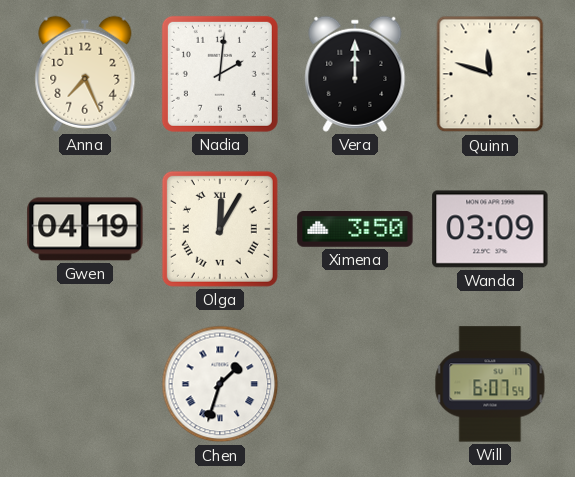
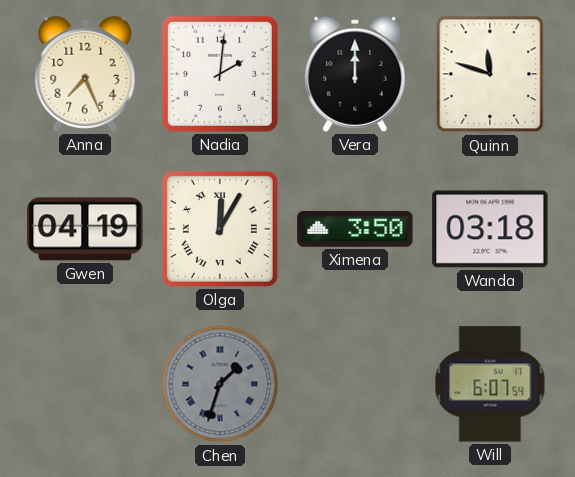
Wanda: 03:09 -> 03:18
Chen dial: white -> grey
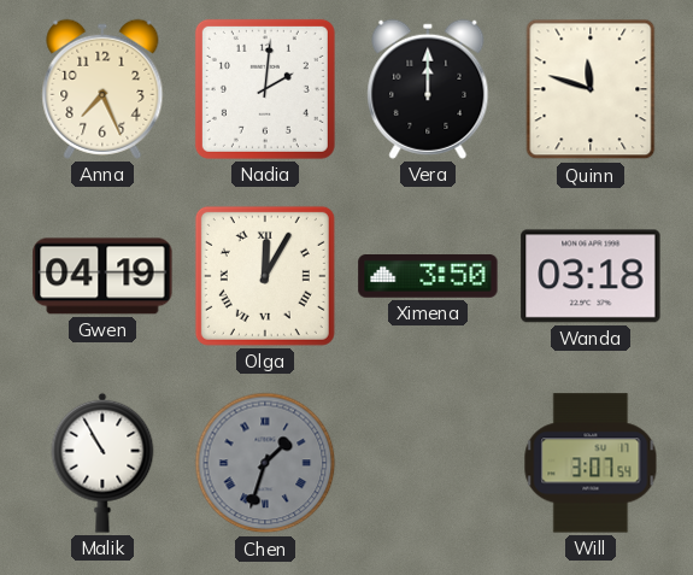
Malik: none -> 10:55
Will: 6:07 -> 3:07
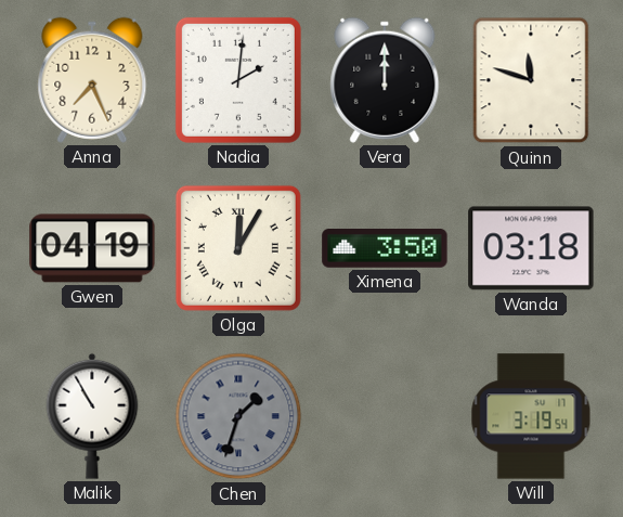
Will: 3:07 -> 3:19
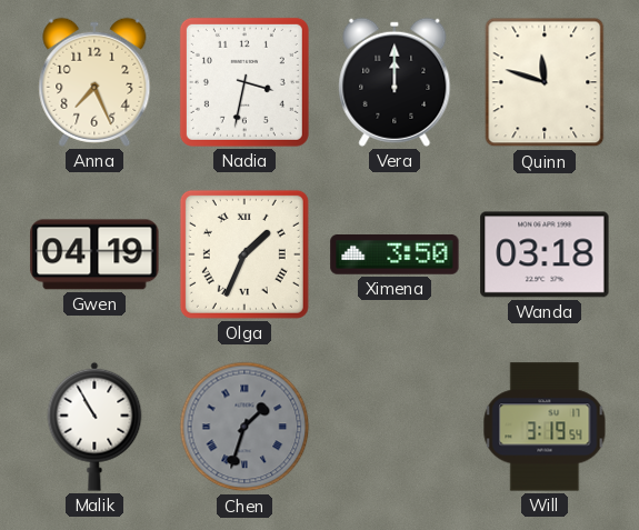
Nadia: 2:01 -> 3:32
Olga: 12:05 -> 1:34
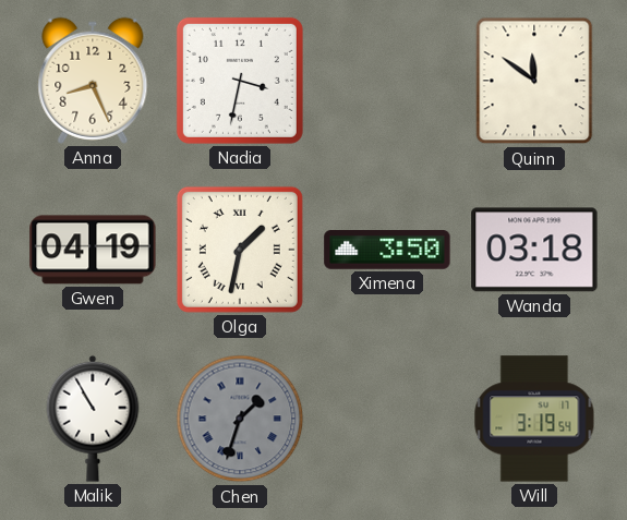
Anna: 7:26 -> 8:26
Vera: 12:00 -> none
Quinn: 11:48 -> 11:51
Olga: 1:34 -> 1:32
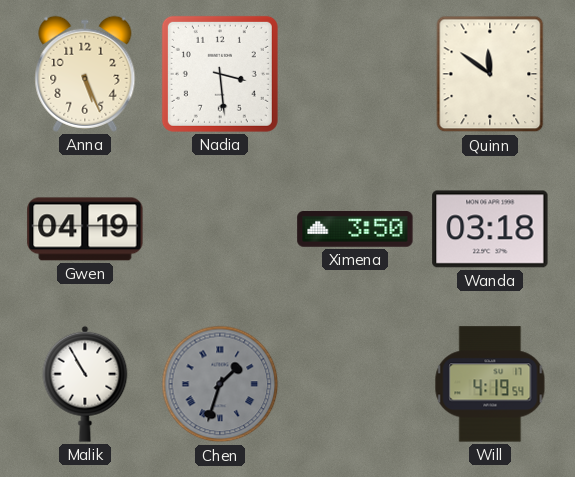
Anna: 8:26 -> 5:26
Nadia: 3:32 -> 3:29
Olga: 1:32 -> none
Will: 3:19 -> 4:19
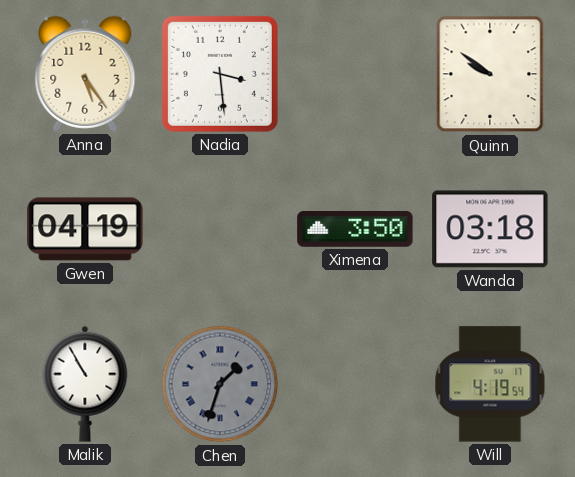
Anna: 5:26 -> 5:24
Quinn: 11:51 -> 9:51
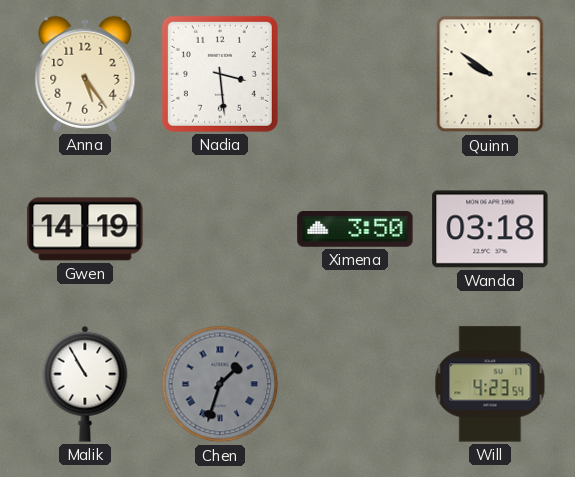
Gwen: 04:19 -> 14:19
Will: 4:19 -> 4:23
